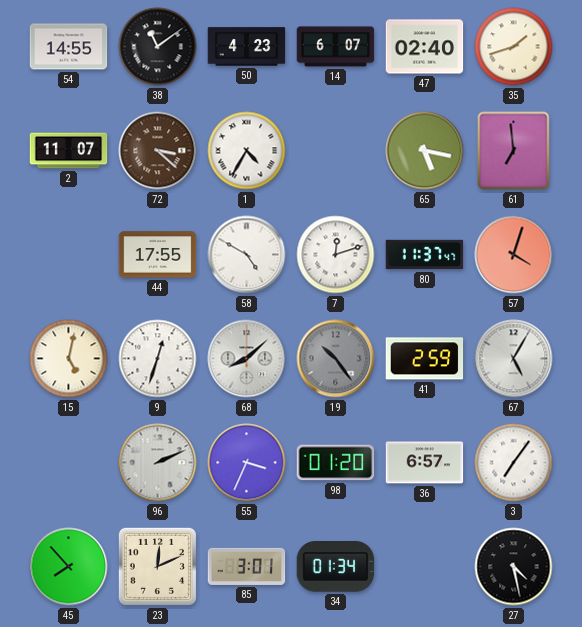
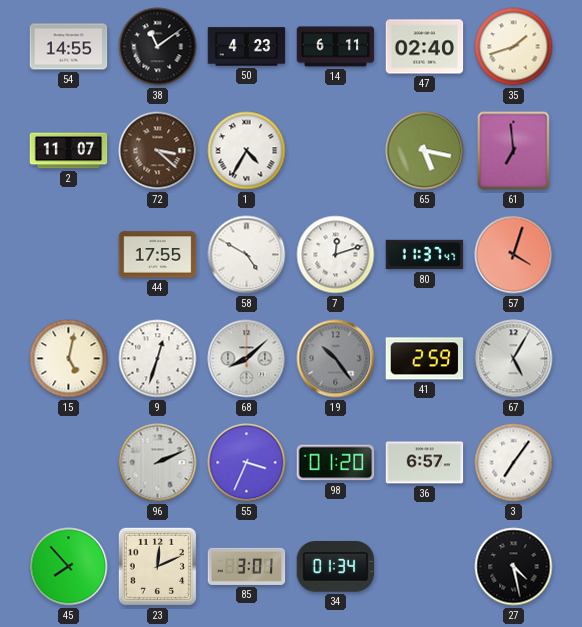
14: 6:07 -> 6:11
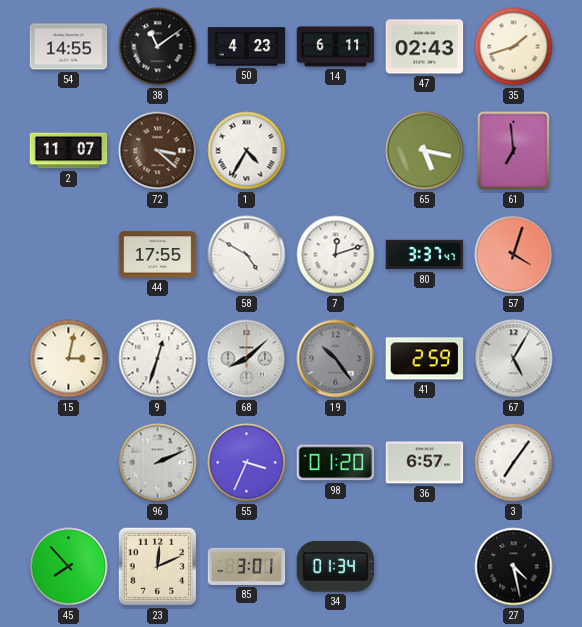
47: 02:40 -> 02:43
80: 11:37 -> 3:37
15: 5:02 -> 3:02
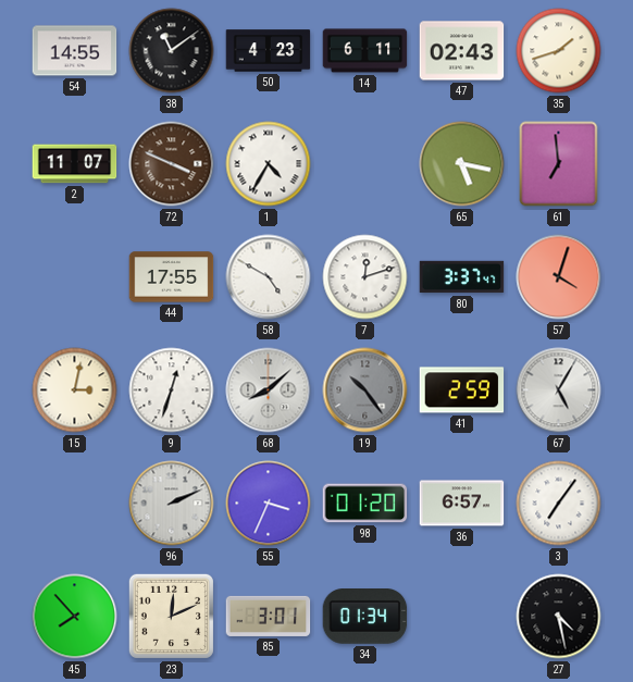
72: 3:22 -> 3:49
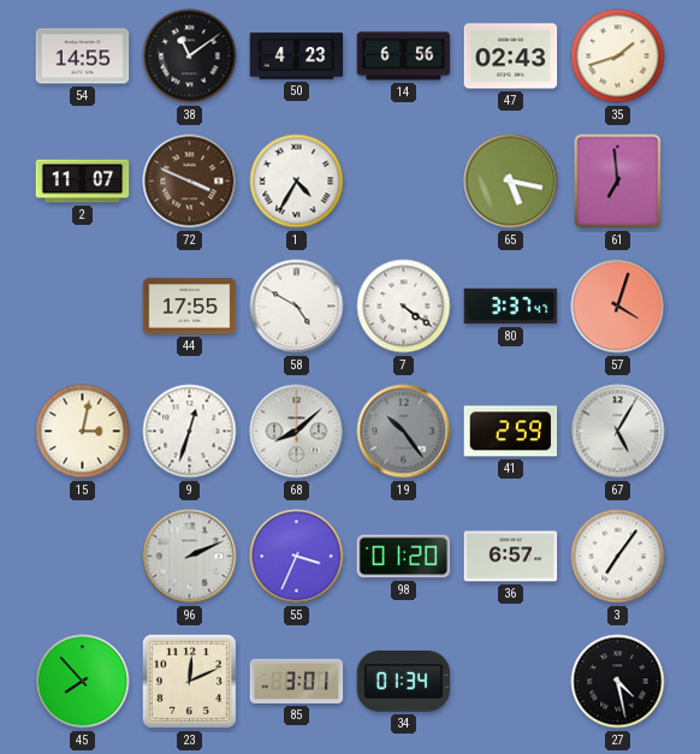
14: 6:11 -> 6:56
7: 12:12 -> 4:21
